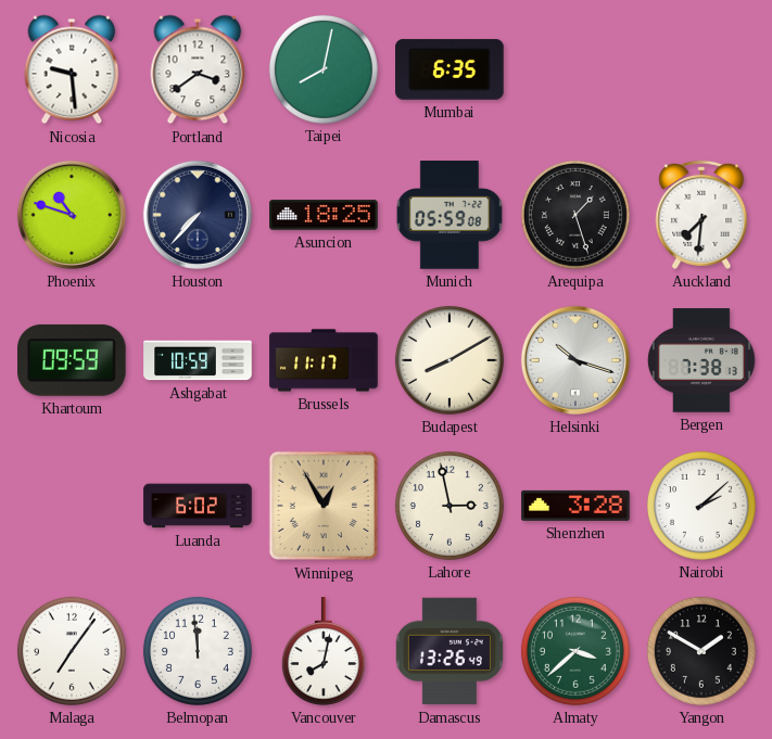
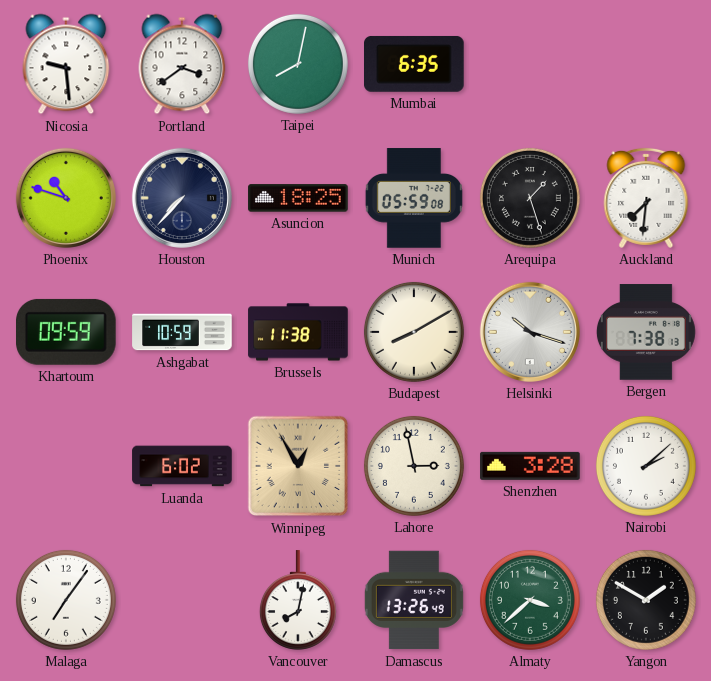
Brussels: 11:17 -> 11:38
Belmopan: 11:59 -> none
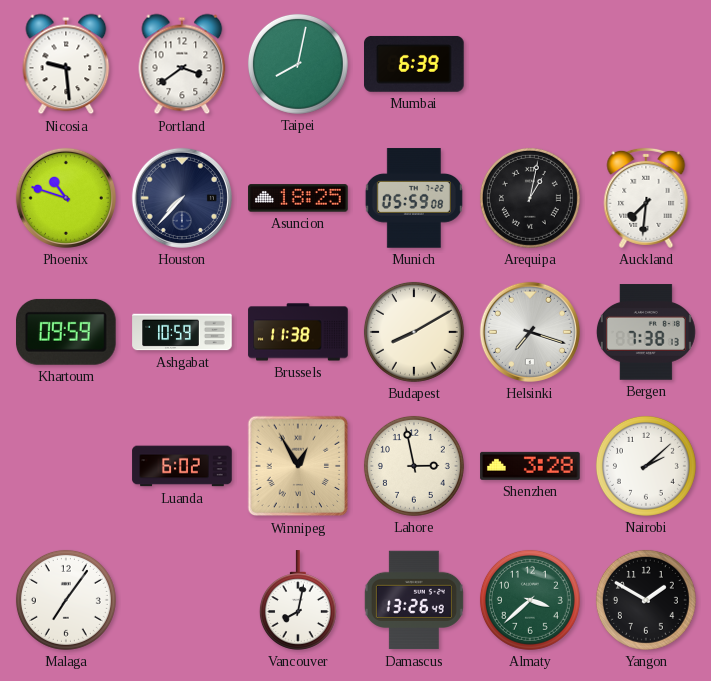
Mumbai: 6:35 -> 6:39
Arequipa: 1:27 -> 1:02
Helsinki: 10:18 -> 7:18
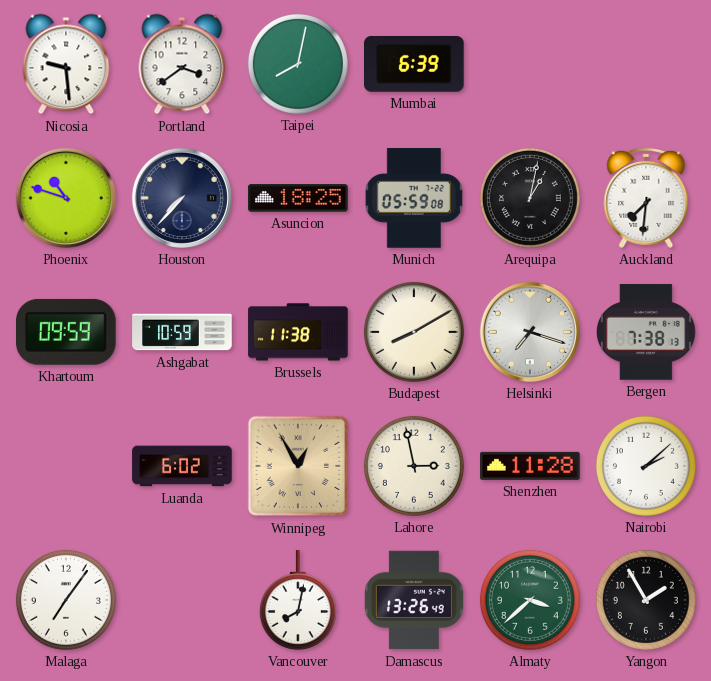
Shenzhen: 3:28 -> 11:28
Yangon: 1:50 -> 1:55
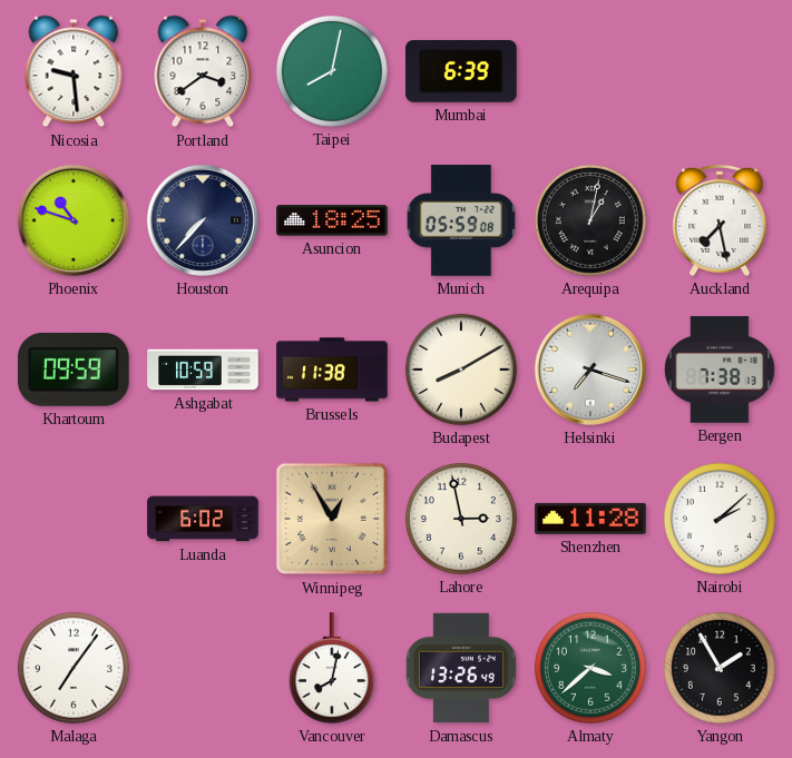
Auckland: 7:31 -> 7:28
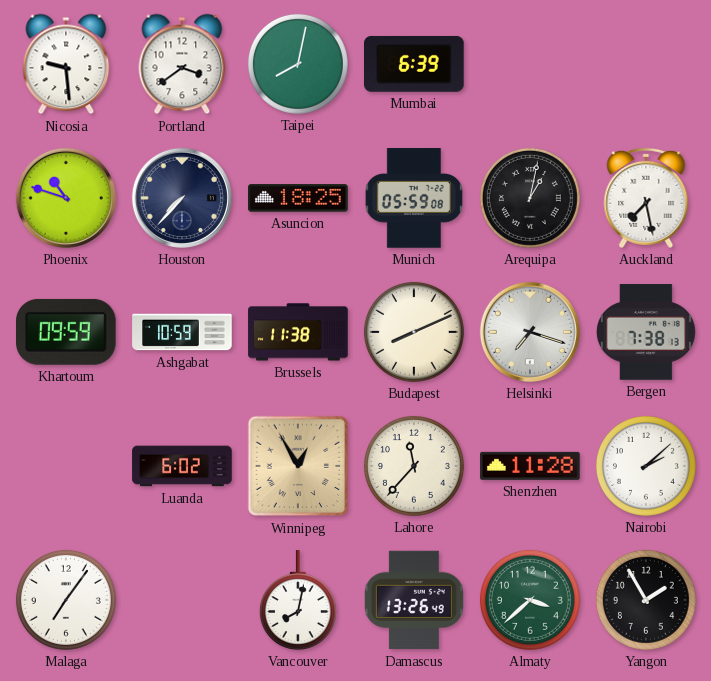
Budapest: 8:10 -> 8:11
Lahore: 2:58 -> 11:37
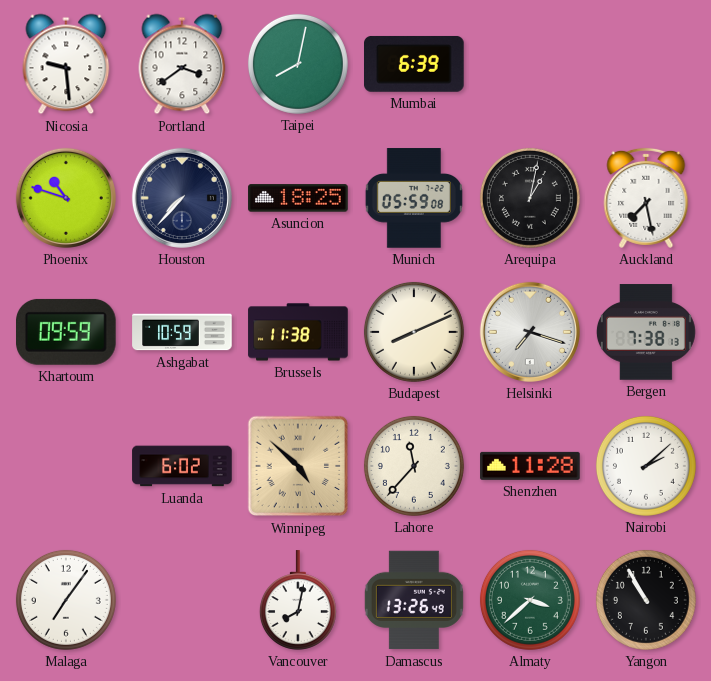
Winnipeg: 12:55 -> 4:52
Yangon: 1:55 -> 10:55
